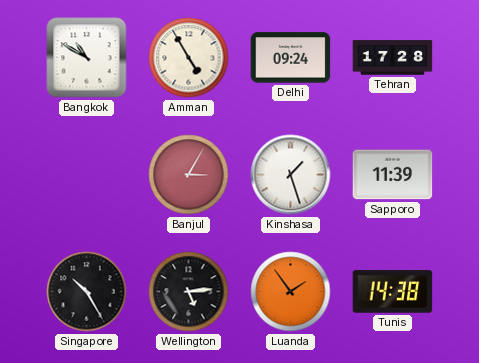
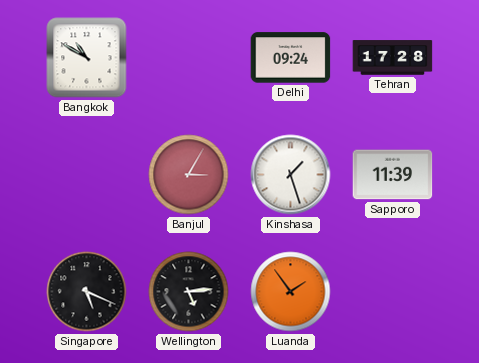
Amman: 4:55 -> none
Singapore: 10:25 -> 5:19
Tunis: 14:38 -> none
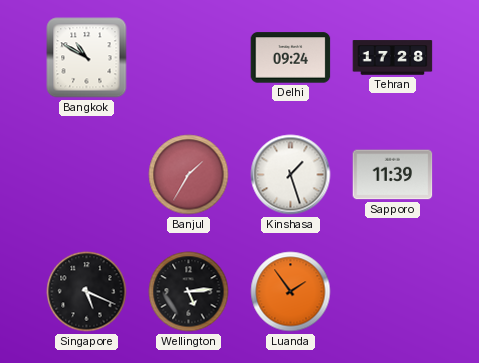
Banjul: 3:05 -> 1:35
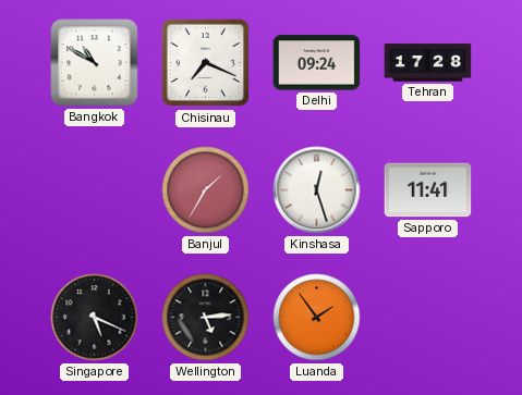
Chisinau: none -> 7:19
Kinshasa: 1:27 -> 12:27
Sapporo: 11:39 -> 11:41
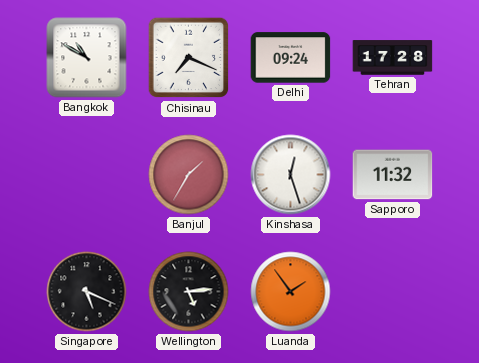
Sapporo: 11:41 -> 11:32
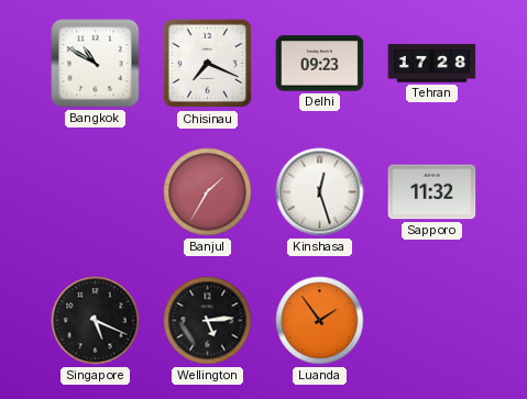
Delhi: 09:24 -> 09:23
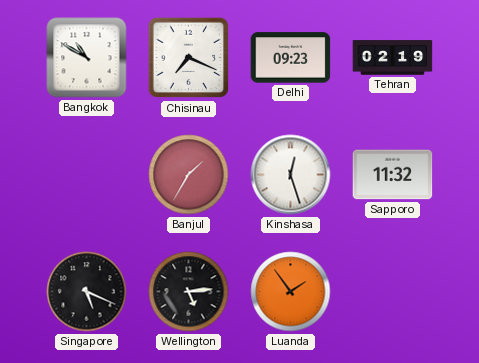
Tehran: 17:28 -> 02:19
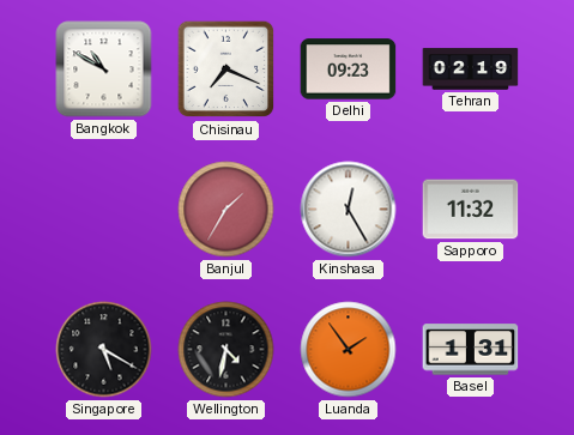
Kinshasa: 12:27 -> 12:25
Singapore: 5:19 -> 5:20
Wellington: 5:14 -> 4:32
Basel: none -> 1:31
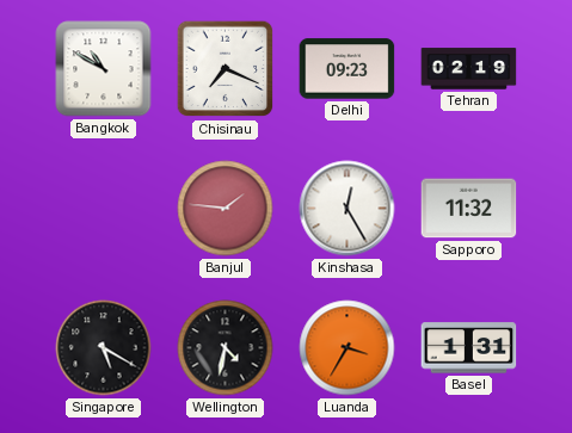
Banjul: 1:35 -> 1:46
Luanda: 1:54 -> 3:35
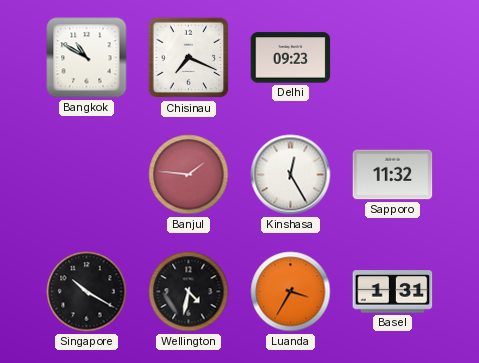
Tehran: 02:19 -> none
Singapore: 5:20 -> 10:20
